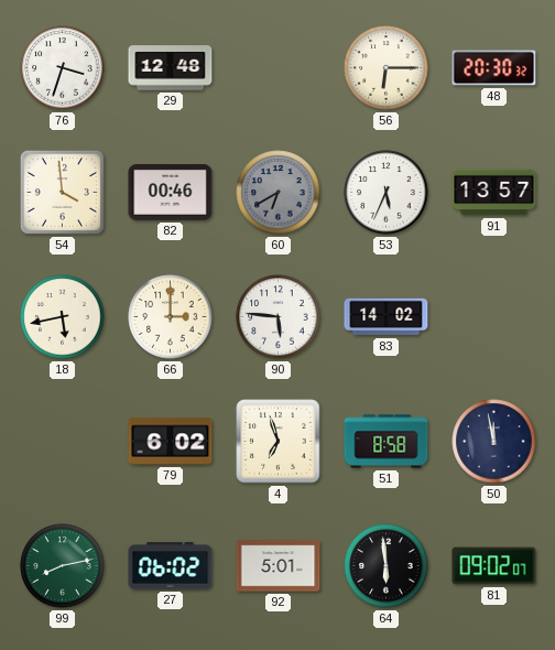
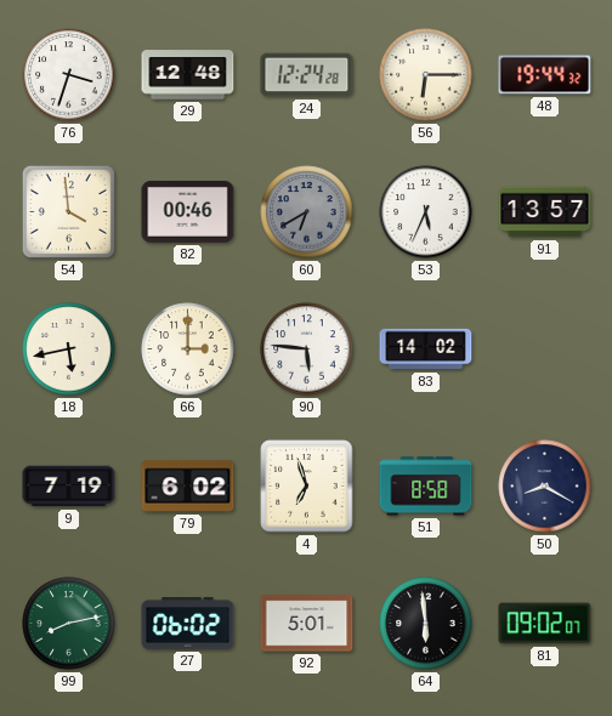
24: none -> 12:24
48: 20:30 -> 19:44
9: none -> 7:19
50: 11:58 -> 8:20
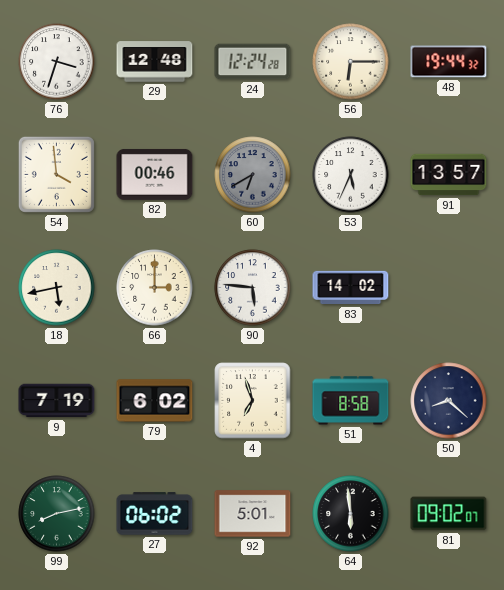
50: 8:20 -> 8:22
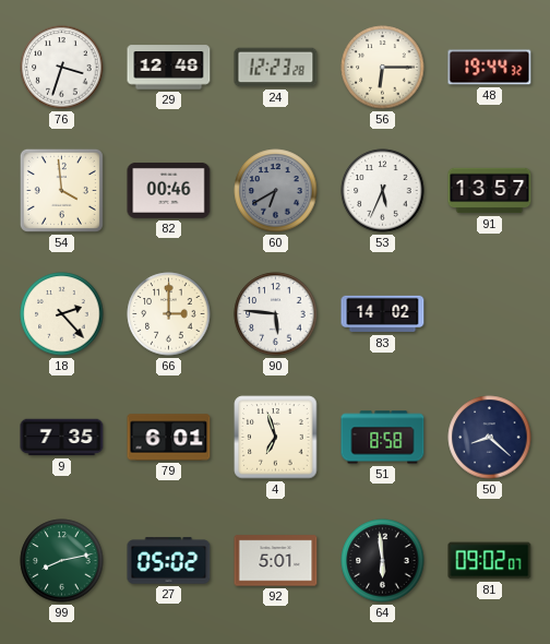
24: 12:24 -> 12:23
18: 5:43 -> 2:23
9: 7:19 -> 7:35
79: 6:02 -> 6:01
27: 06:02 -> 05:02
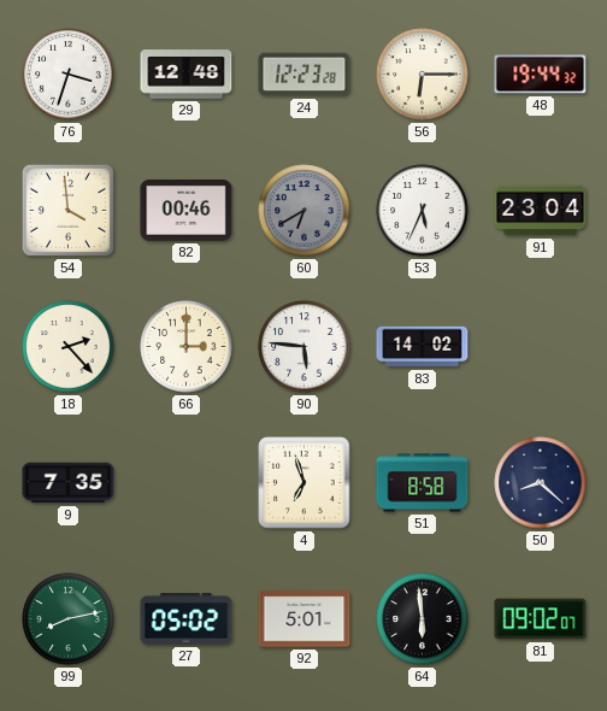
91: 13:57 -> 23:04
79: 6:01 -> none
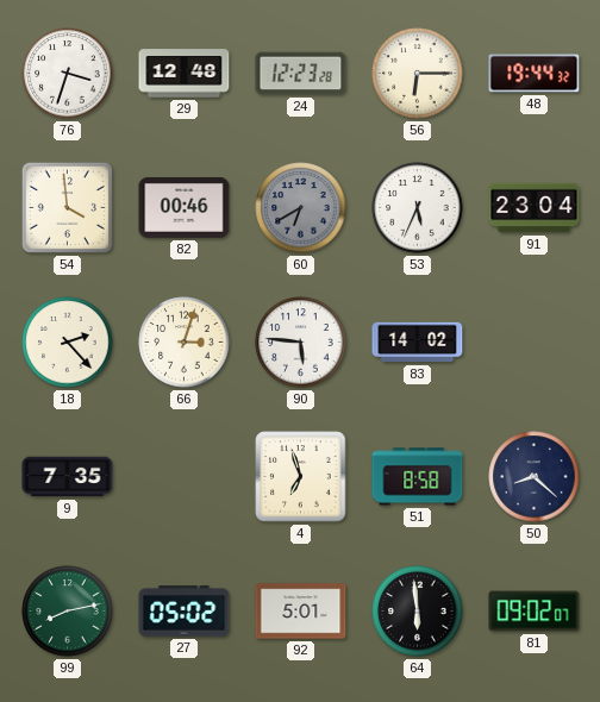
66: 3:00 -> 3:03
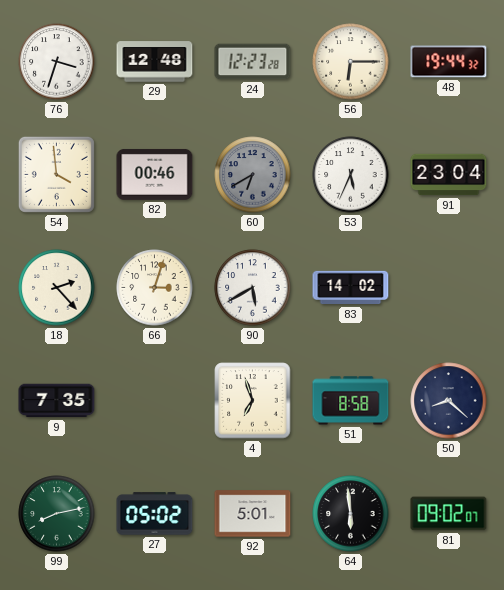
90: 5:46 -> 5:40
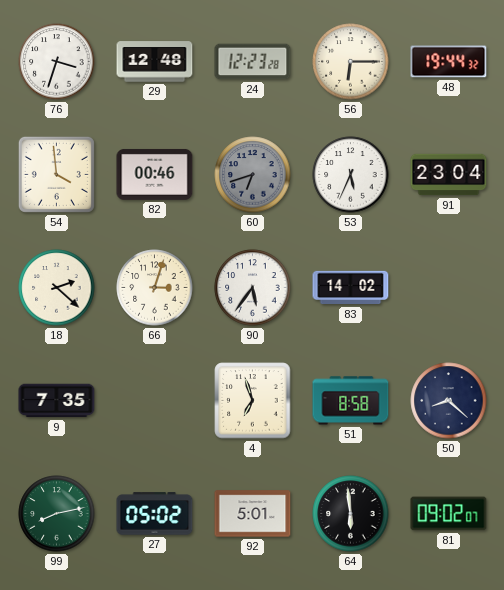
60: 6:40 -> 6:42
18: 2:23 -> 2:22
90: 5:40 -> 5:36
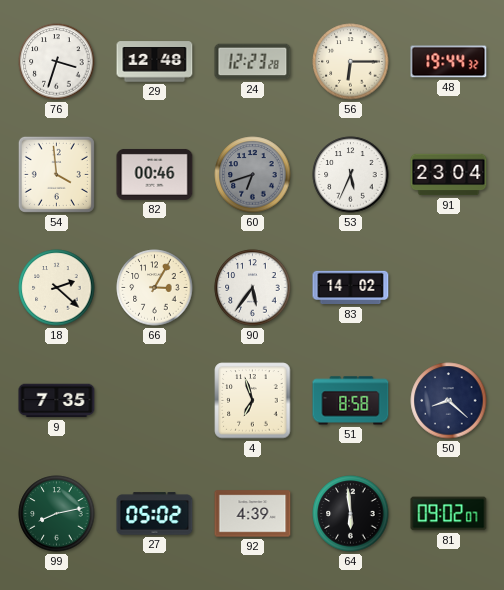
66: 3:03 -> 3:05
92: 5:01 -> 4:39
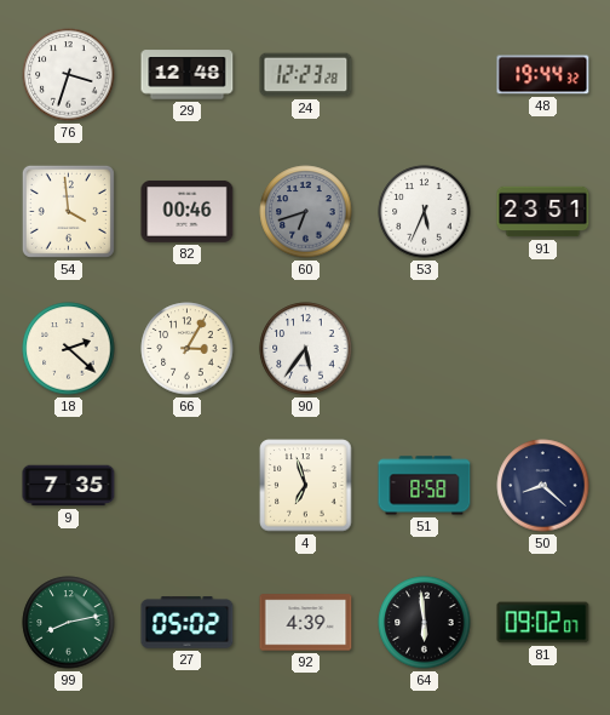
56: 6:15 -> none
91: 23:04 -> 23:51
83: 14:02 -> none
